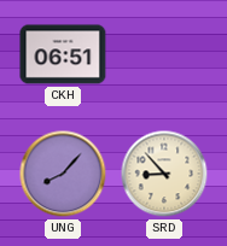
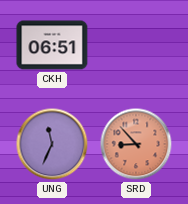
UNG: 8:07 -> 11:34
SRD dial: cream -> salmon
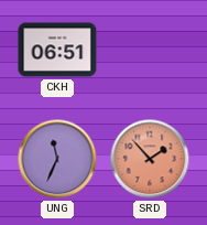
SRD: 8:53 -> 1:53
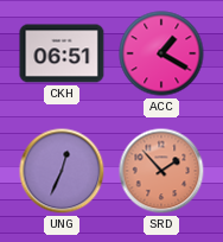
ACC: none -> 1:20
UNG: 11:34 -> 12:34
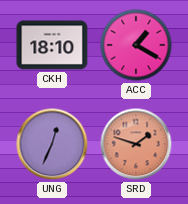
CKH: 06:51 -> 18:10
SRD: 1:53 -> 1:48
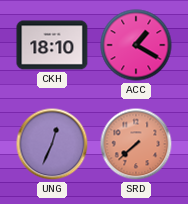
SRD: 1:48 -> 7:38
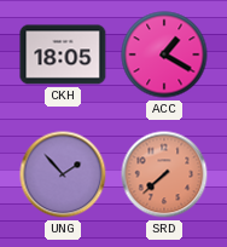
CKH: 18:10 -> 18:05
UNG: 12:34 -> 1:53
